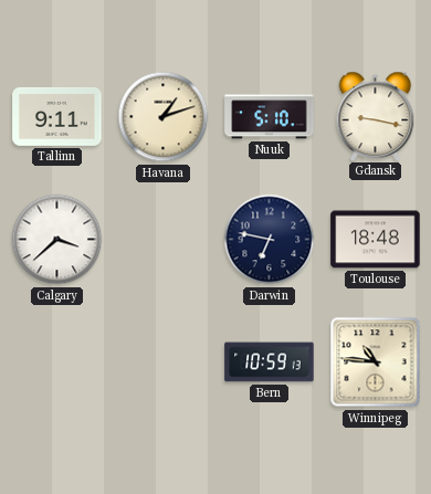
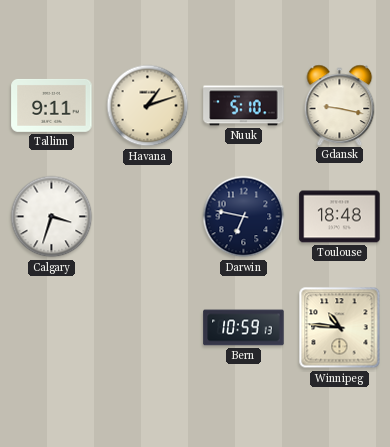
Calgary: 3:38 -> 3:33
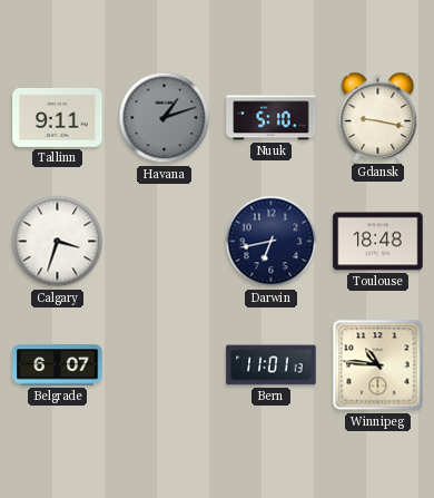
Havana dial: cream -> grey
Darwin: 6:47 -> 6:43
Belgrade: none -> 6:07
Bern: 10:59 -> 11:01
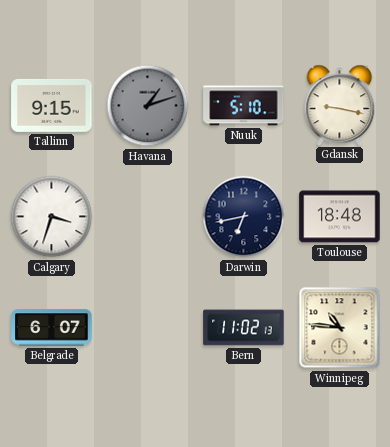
Tallinn: 9:11 -> 9:15
Bern: 11:01 -> 11:02
